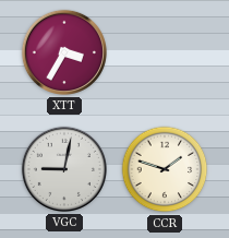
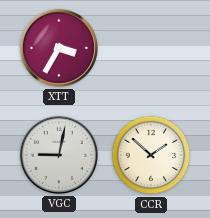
CCR: 1:48 -> 1:52
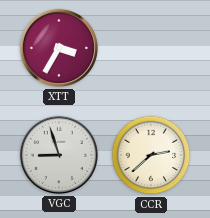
VGC: 9:02 -> 8:57
CCR: 1:52 -> 2:38
